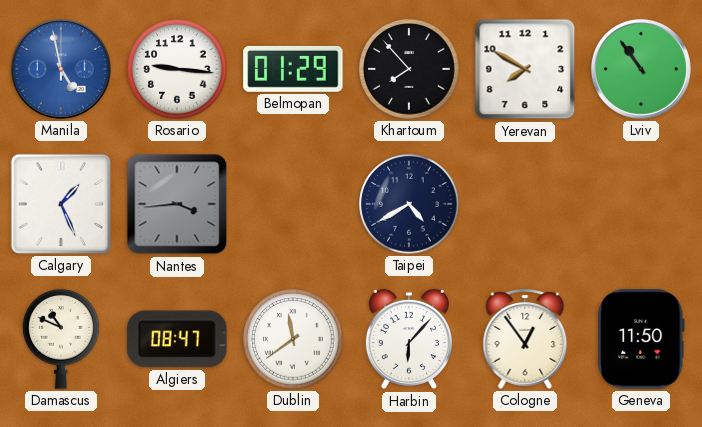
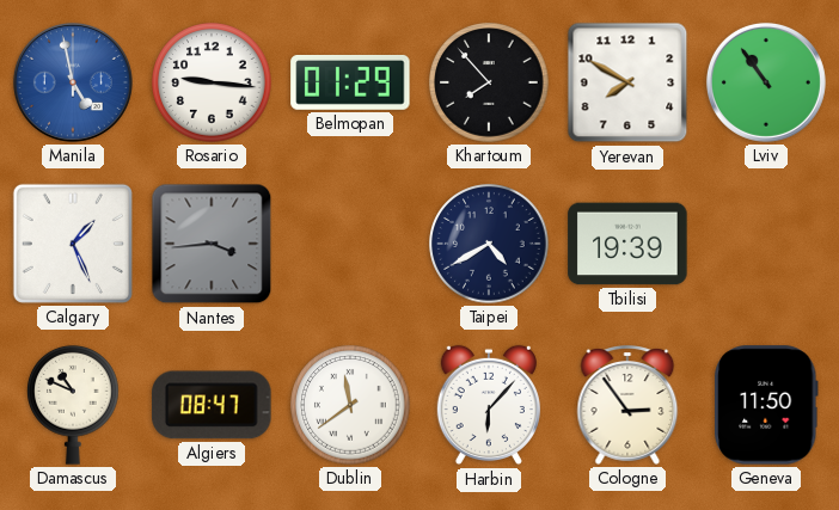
Tbilisi: none -> 19:39
Cologne: 12:54 -> 2:54
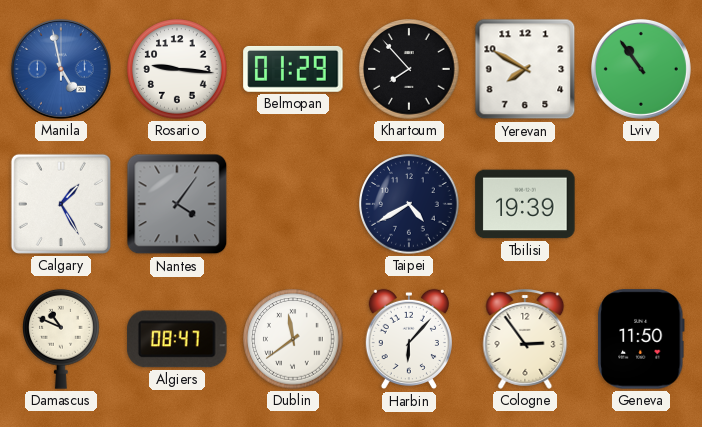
Calgary: 1:26 -> 1:25
Nantes: 3:44 -> 4:06
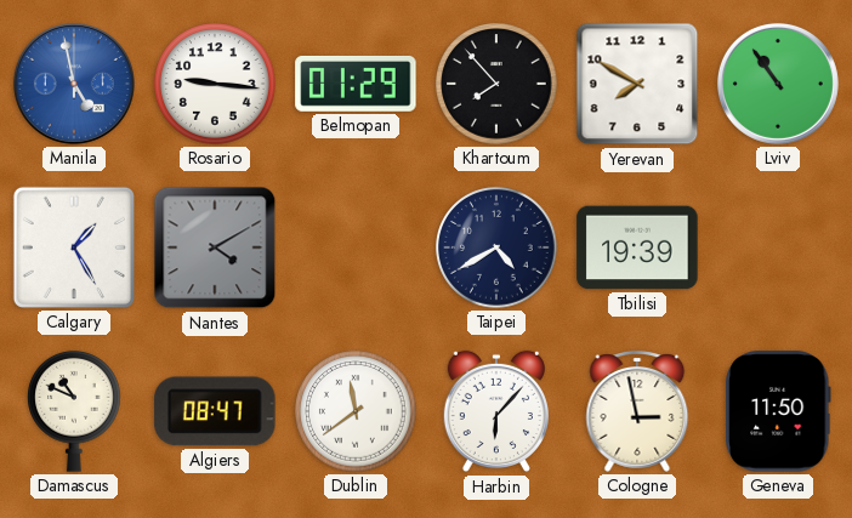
Nantes: 4:06 -> 4:10
Cologne: 2:54 -> 2:58
